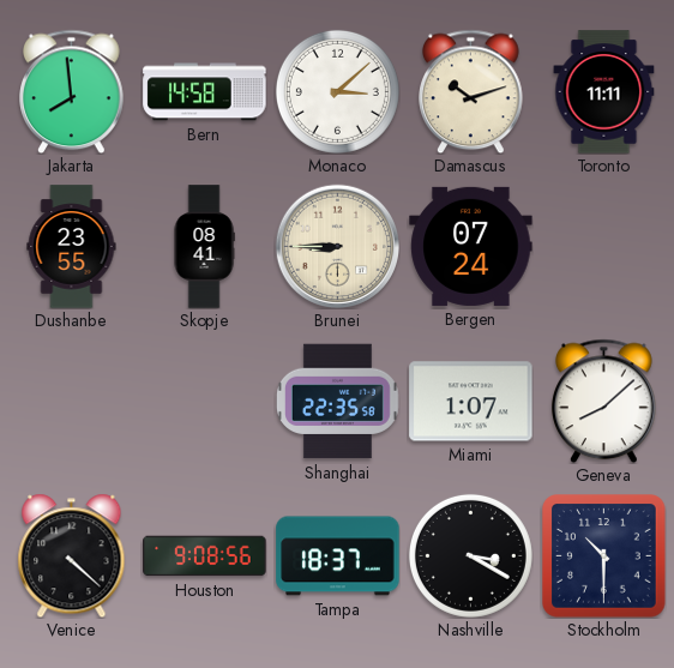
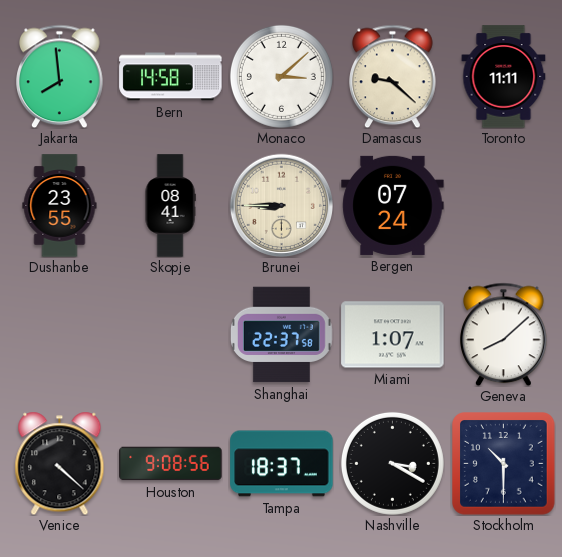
Damascus: 10:12 -> 9:22
Shanghai: 22:35 -> 22:37
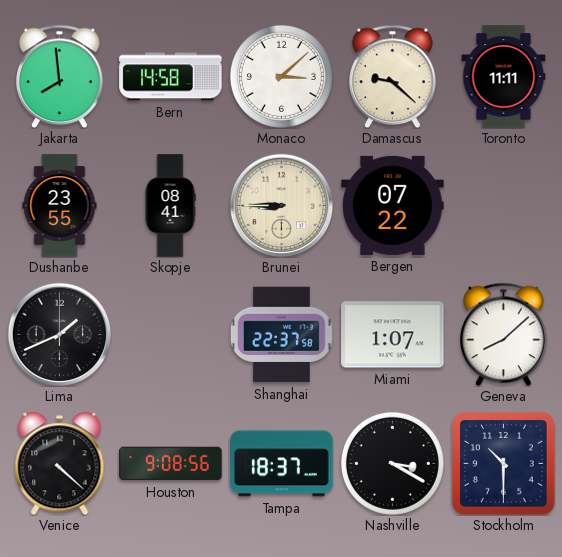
Bergen: 07:24 -> 07:22
Lima: none -> 1:41
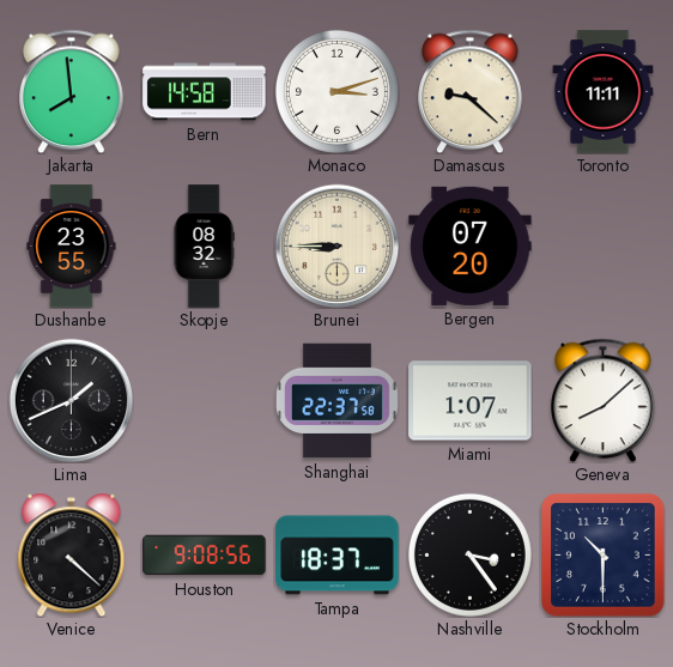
Monaco: 3:08 -> 3:12
Skopje: 08:41 -> 08:32
Bergen: 07:22 -> 07:20
Nashville: 3:20 -> 3:24
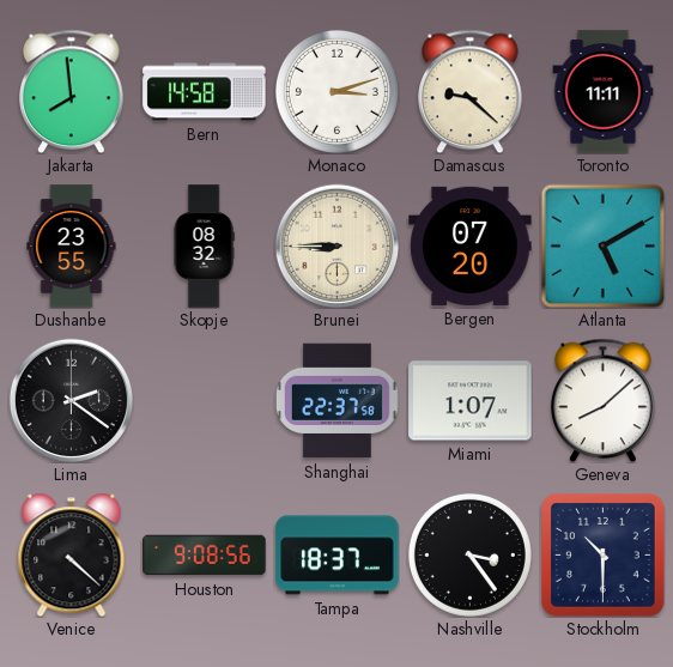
Atlanta: none -> 5:10
Lima: 1:41 -> 2:21
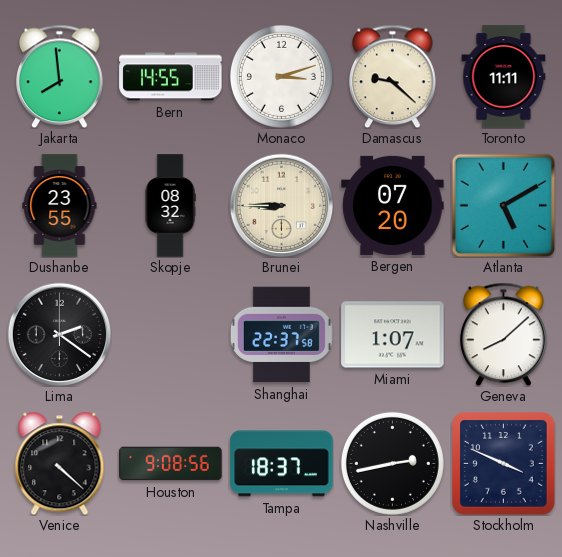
Bern: 14:58 -> 14:55
Nashville: 3:24 -> 2:43
Stockholm: 10:30 -> 3:49
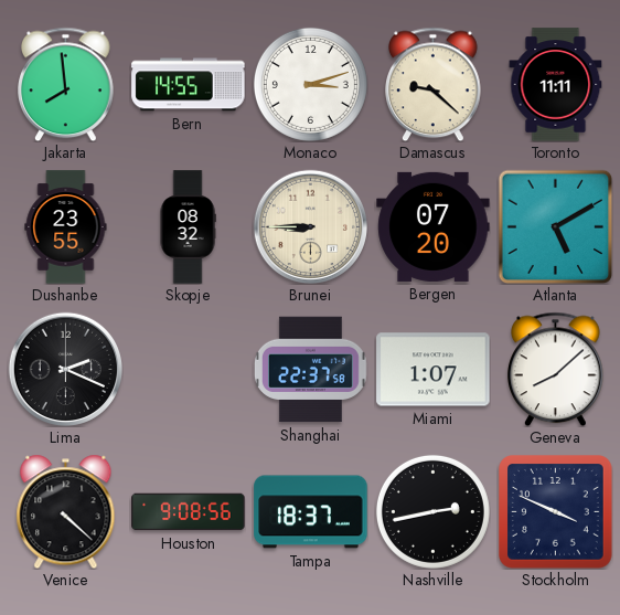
Lima: 2:21 -> 2:19
